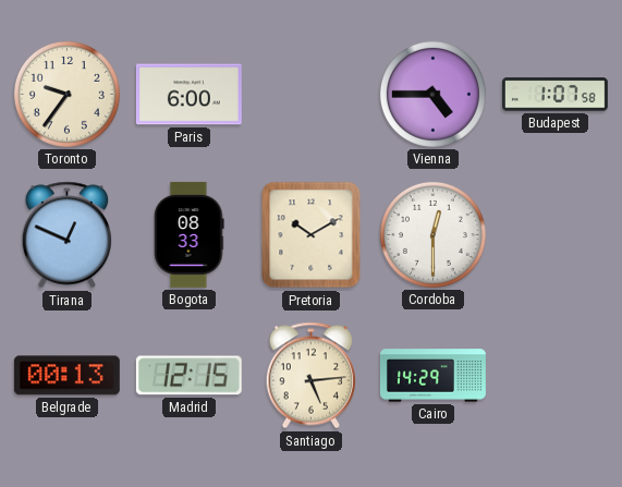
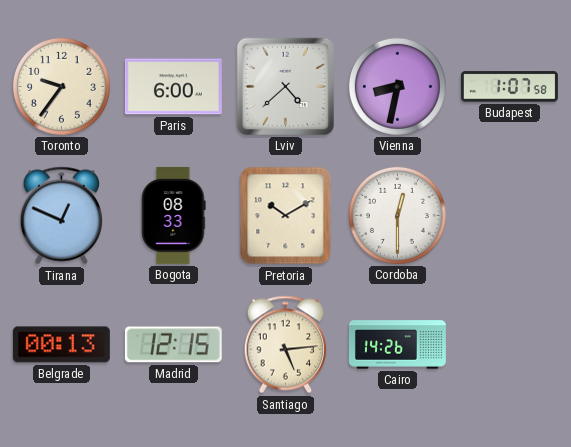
Lviv: none -> 4:38
Vienna: 4:45 -> 8:32
Cairo: 14:29 -> 14:26
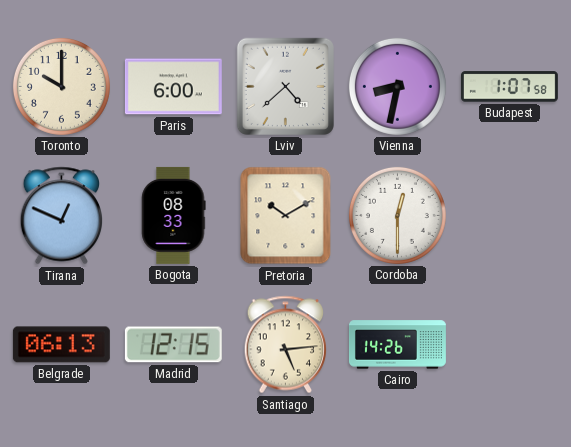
Toronto: 9:36 -> 10:00
Belgrade: 00:13 -> 06:13
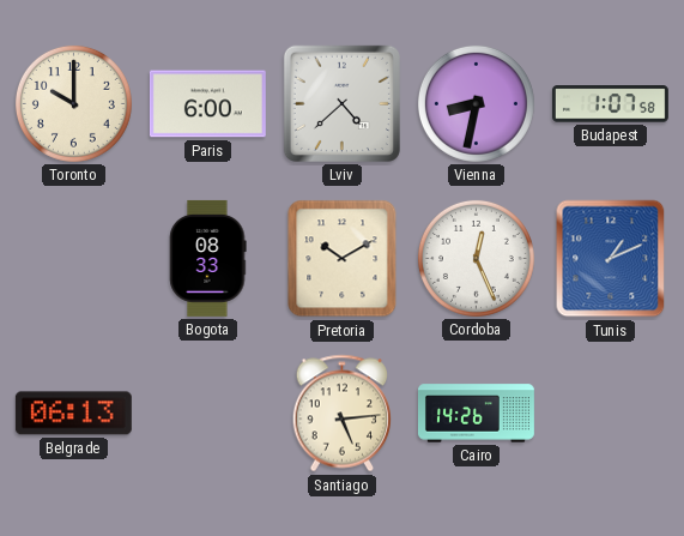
Tirana: 12:49 -> none
Cordoba: 12:30 -> 12:26
Tunis: none -> 1:11
Madrid: 12:15 -> none
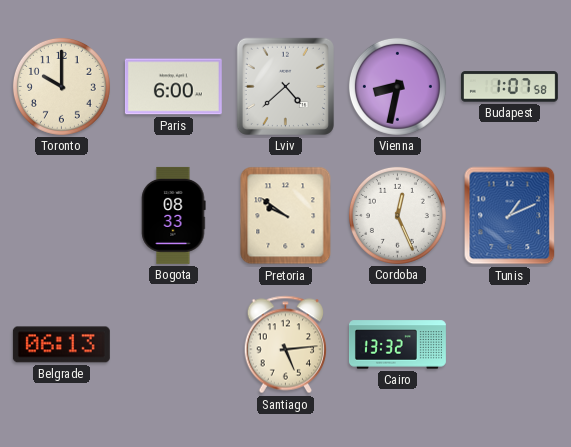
Pretoria: 10:10 -> 9:51
Cairo: 14:26 -> 13:32
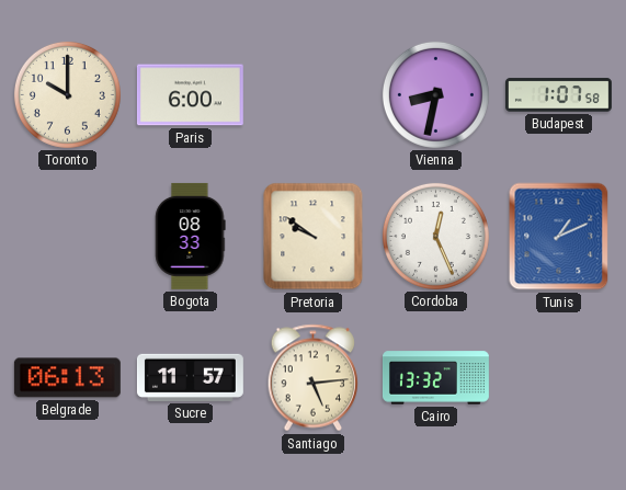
Lviv: 4:38 -> none
Sucre: none -> 11:57
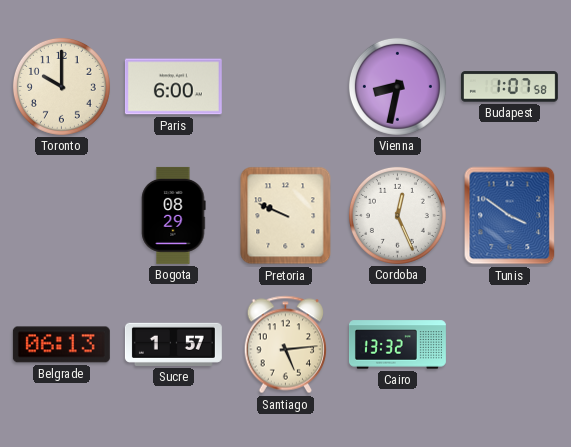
Bogota: 08:33 -> 08:29
Pretoria: 9:51 -> 9:49
Tunis: 1:11 -> 3:51
Sucre: 11:57 -> 1:57
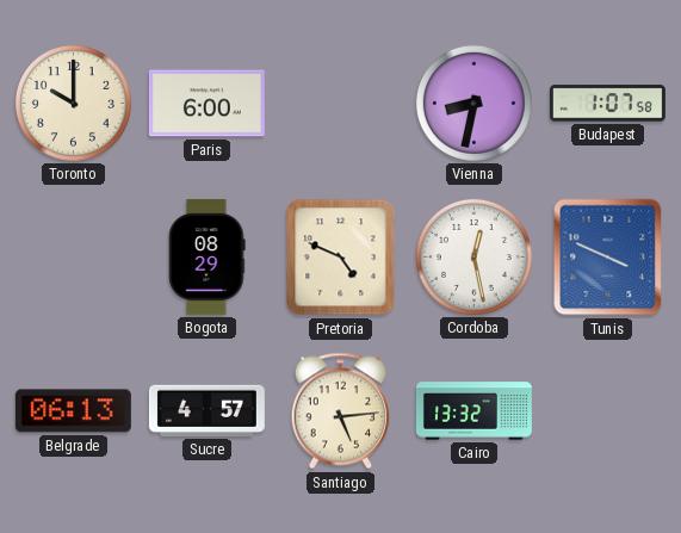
Pretoria: 9:49 -> 4:49
Cordoba: 12:26 -> 12:28
Tunis: 3:51 -> 3:49
Sucre: 1:57 -> 4:57
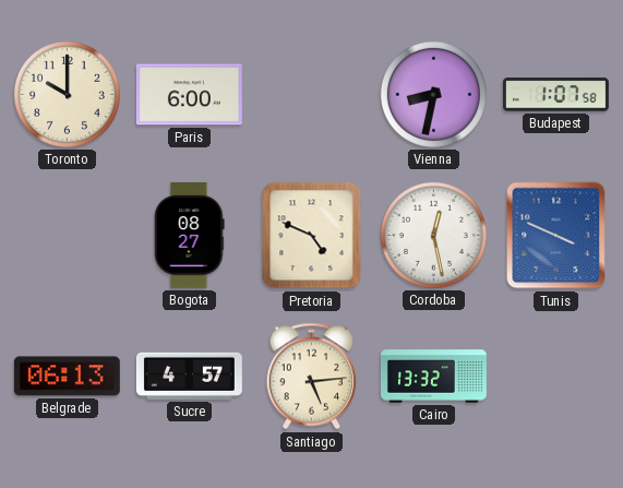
Bogota: 08:29 -> 08:27
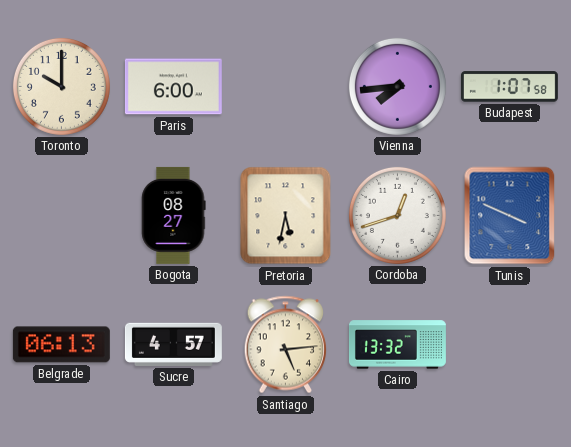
Vienna: 8:32 -> 7:44
Pretoria: 4:49 -> 5:32
Cordoba: 12:28 -> 12:42
